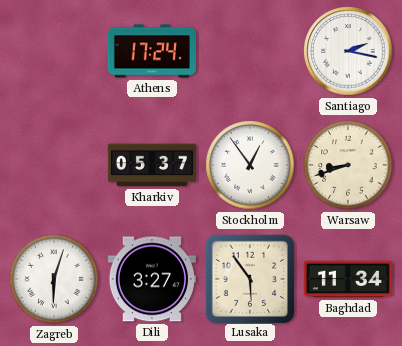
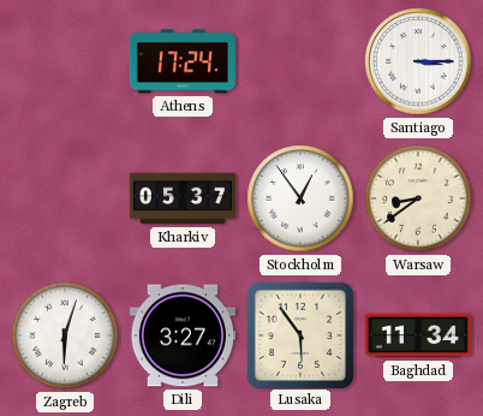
Santiago: 2:17 -> 3:15
Warsaw: 8:42 -> 8:39
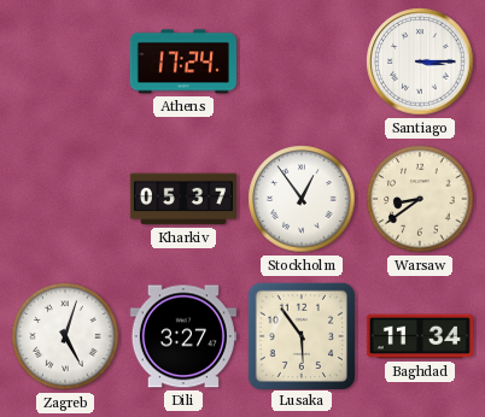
Zagreb: 6:03 -> 5:03
